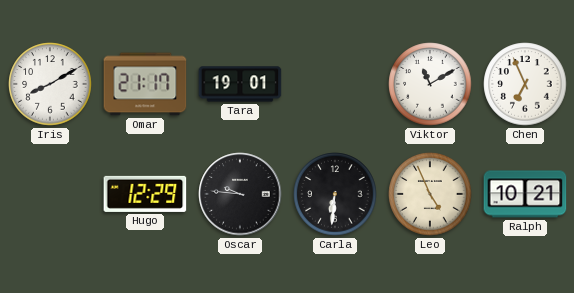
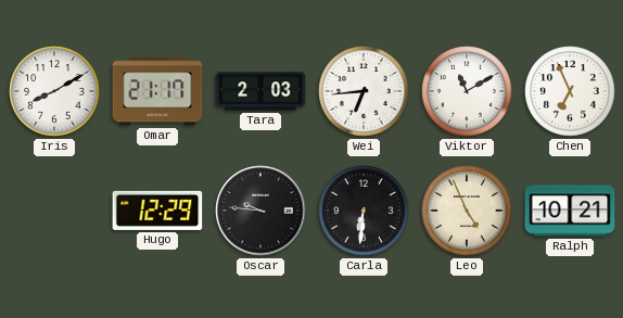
Tara: 19:01 -> 2:03
Wei: none -> 6:44
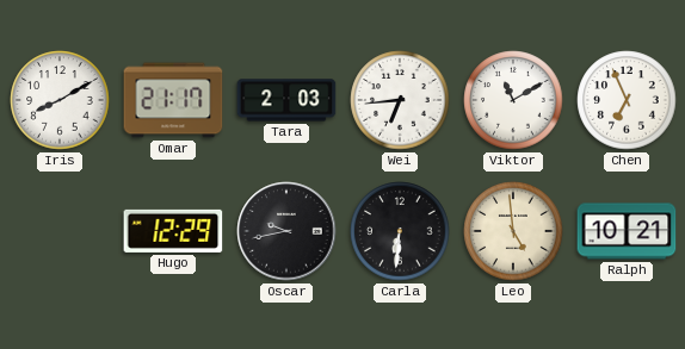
Oscar: 9:46 -> 9:43
Leo: 4:56 -> 4:59
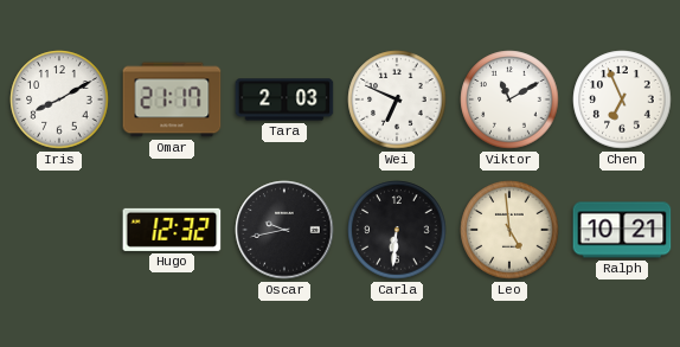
Wei: 6:44 -> 6:49
Hugo: 12:29 -> 12:32
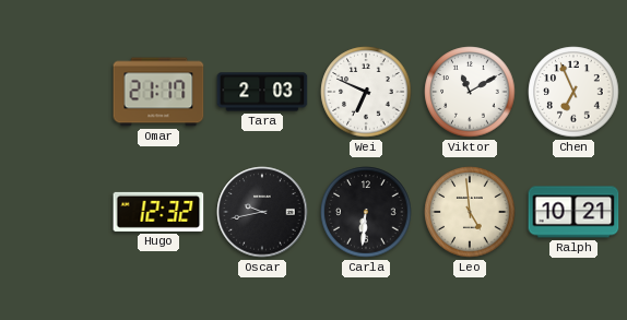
Iris: 8:10 -> none
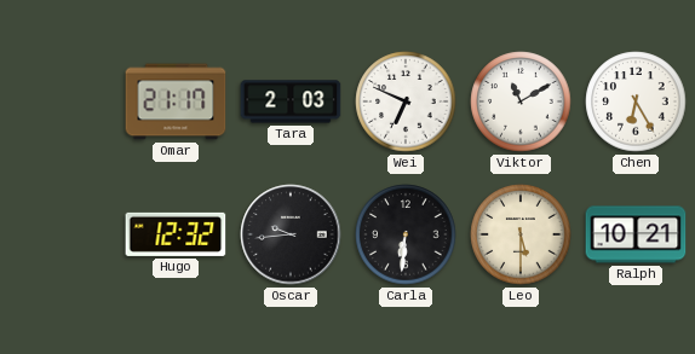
Chen: 6:56 -> 6:25
Oscar: 9:43 -> 9:44
Leo: 4:59 -> 5:30
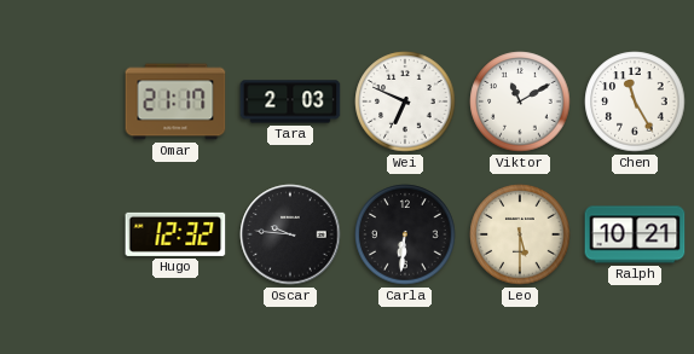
Chen: 6:25 -> 11:25
Oscar: 9:44 -> 9:46
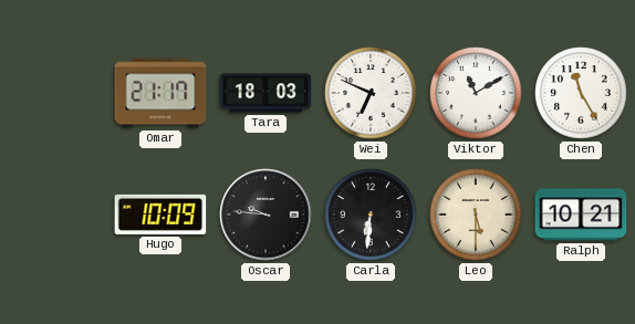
Tara: 2:03 -> 18:03
Hugo: 12:32 -> 10:09
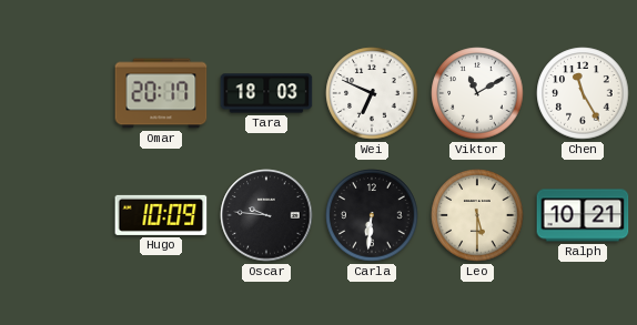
Omar: 21:17 -> 20:17
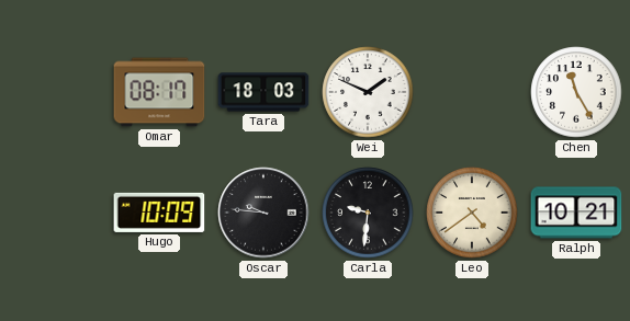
Omar: 20:17 -> 08:17
Wei: 6:49 -> 1:49
Viktor: 11:10 -> none
Carla: 6:31 -> 9:31
Leo: 5:30 -> 4:39
